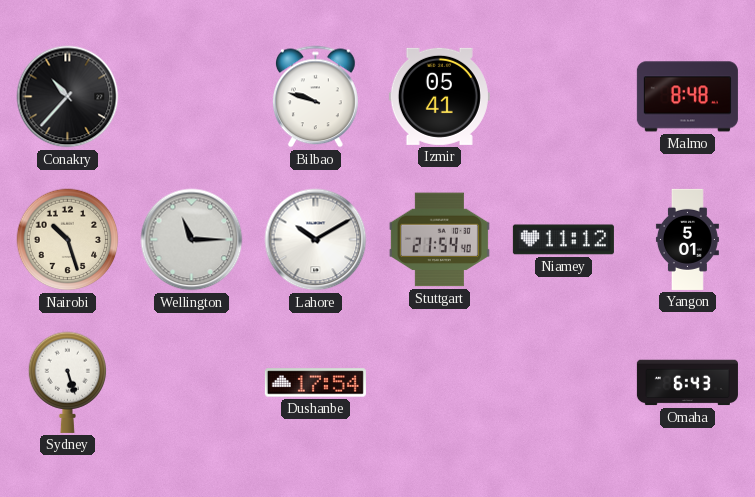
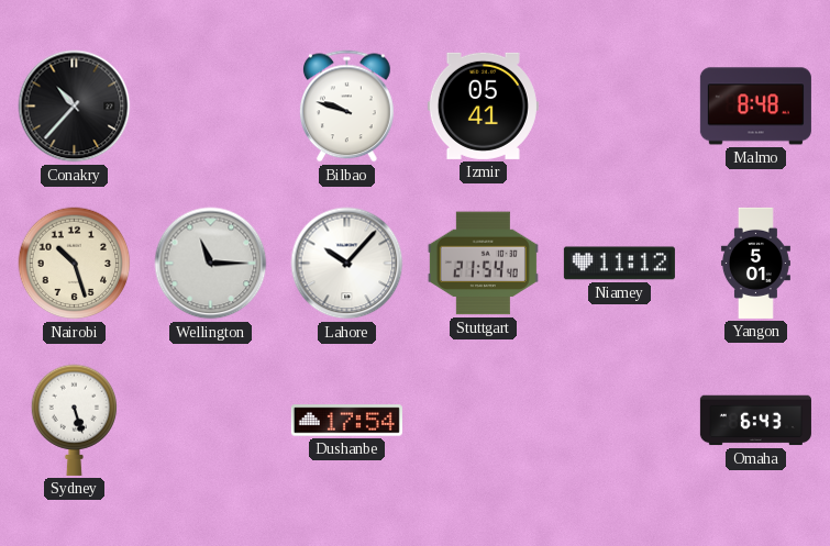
Lahore: 10:10 -> 10:07
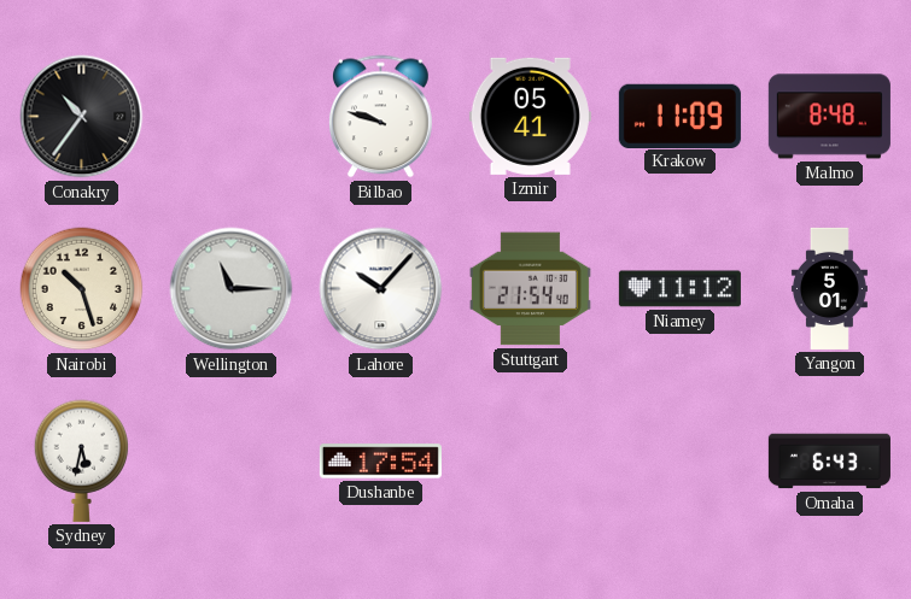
Conakry: 10:37 -> 10:36
Krakow: none -> 11:09
Sydney: 5:27 -> 5:32
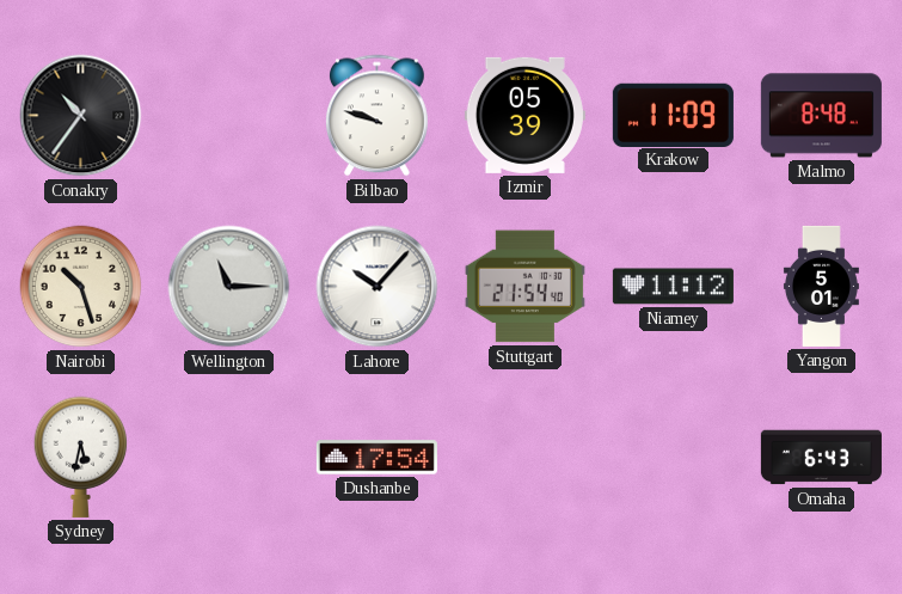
Izmir: 05:41 -> 05:39
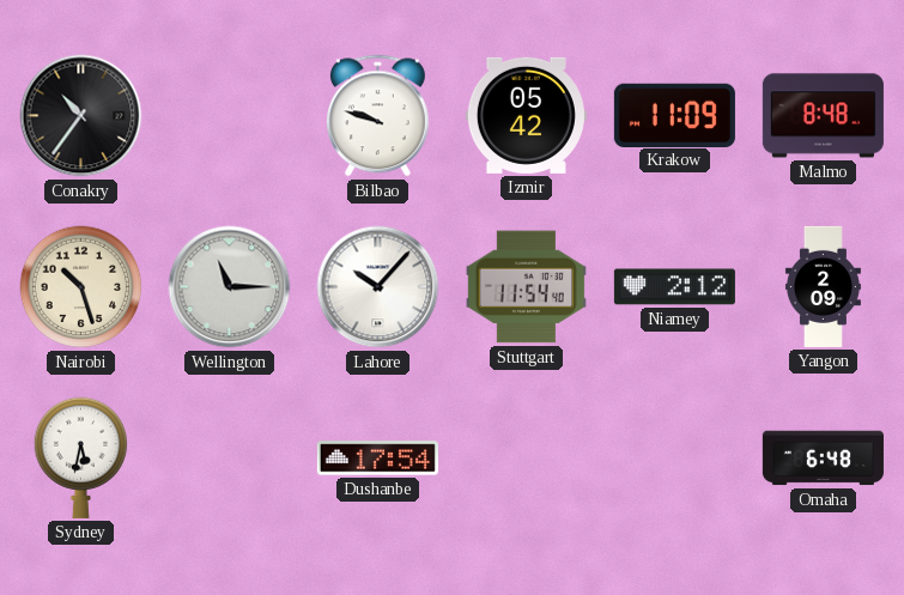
Izmir: 05:39 -> 05:42
Stuttgart: 21:54 -> 11:54
Niamey: 11:12 -> 2:12
Yangon: 5:01 -> 2:09
Omaha: 6:43 -> 6:48
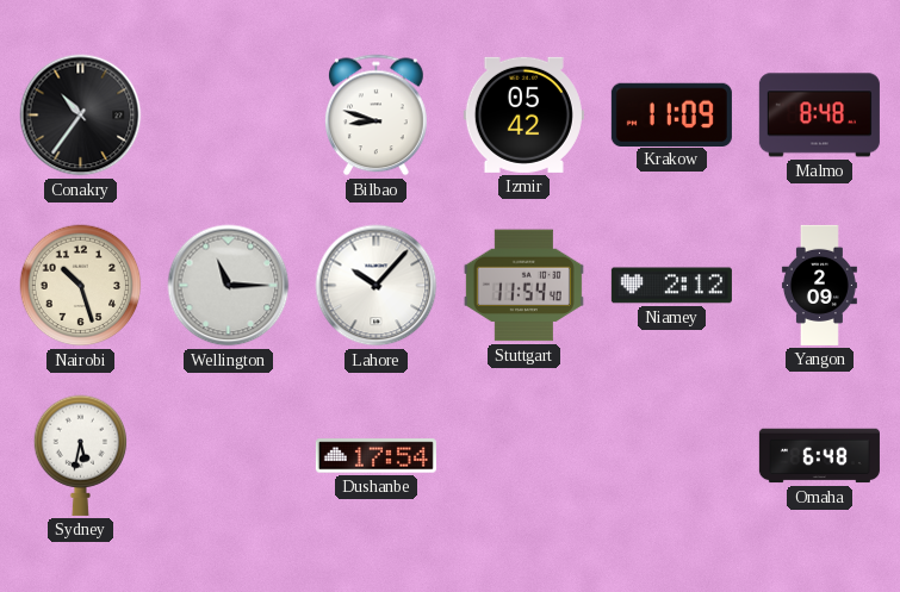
Bilbao: 9:48 -> 8:48
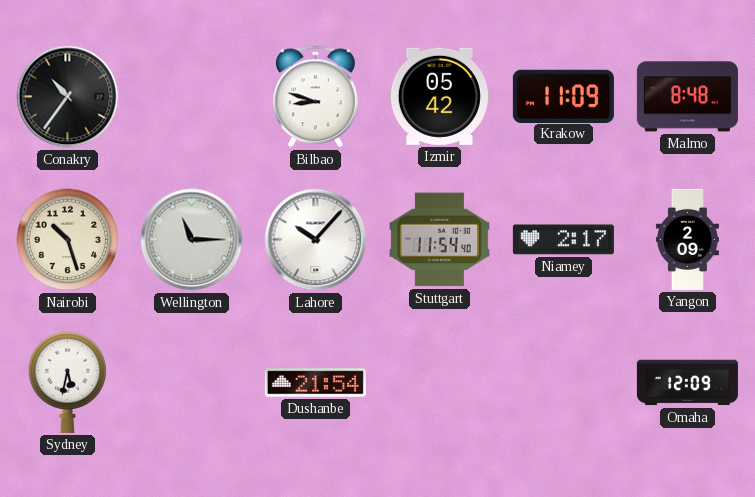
Niamey: 2:12 -> 2:17
Dushanbe: 17:54 -> 21:54
Omaha: 6:48 -> 12:09
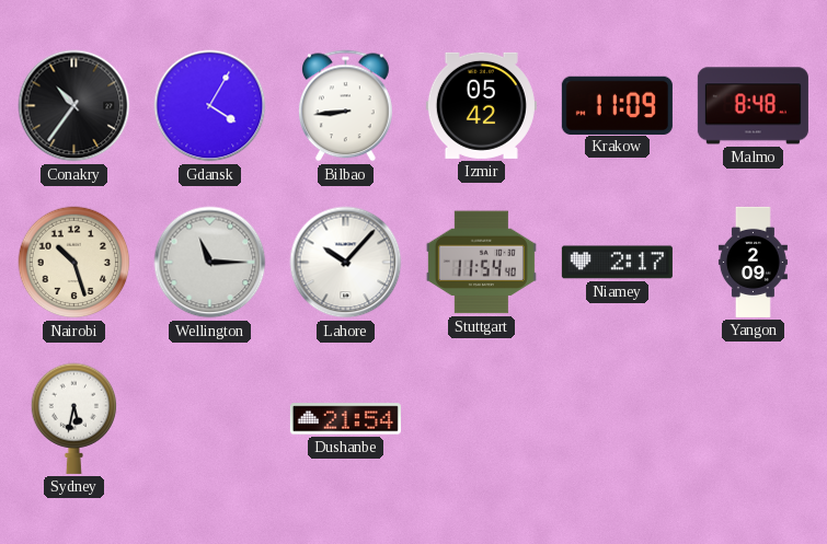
Gdansk: none -> 4:05
Bilbao: 8:48 -> 8:44
Omaha: 12:09 -> none
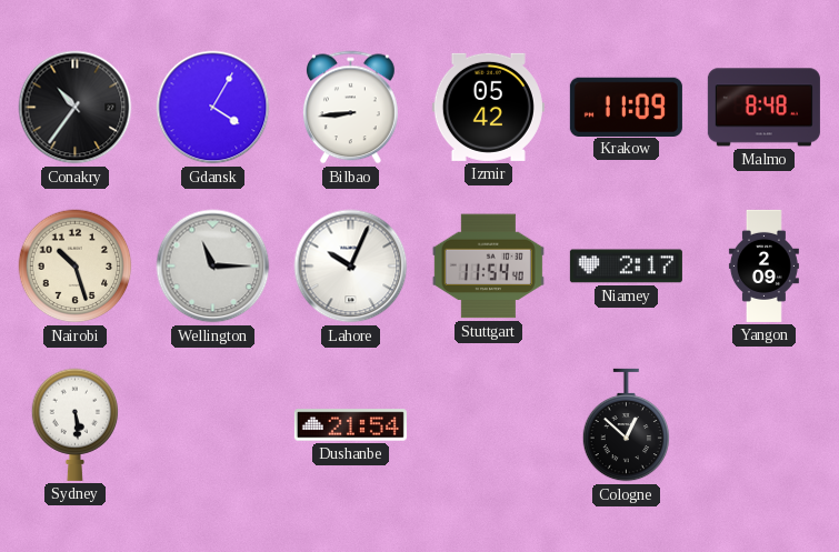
Lahore: 10:07 -> 10:04
Sydney: 5:32 -> 5:29
Cologne: none -> 12:52
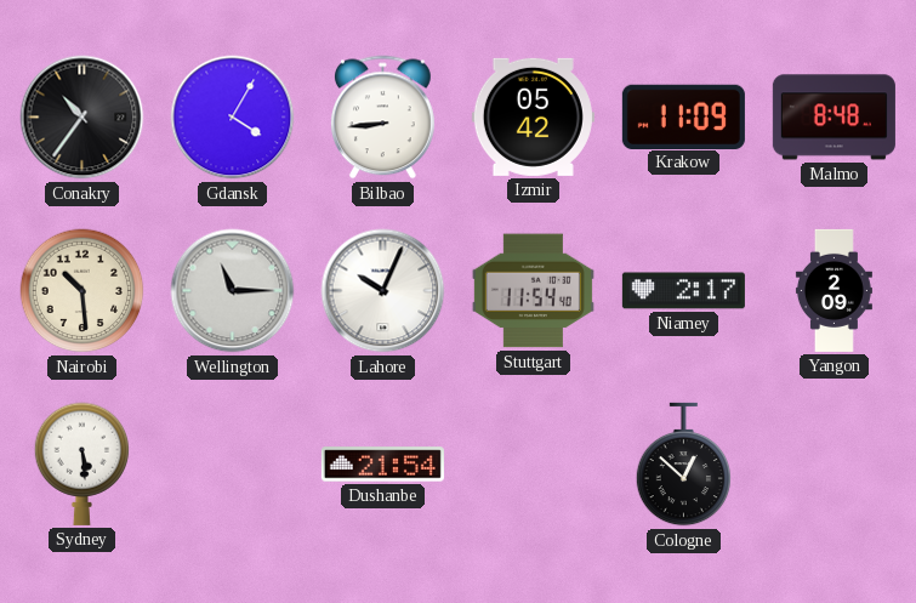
Nairobi: 10:27 -> 10:29
